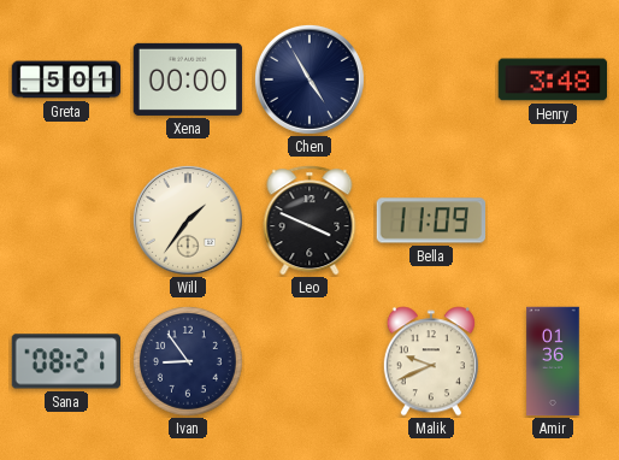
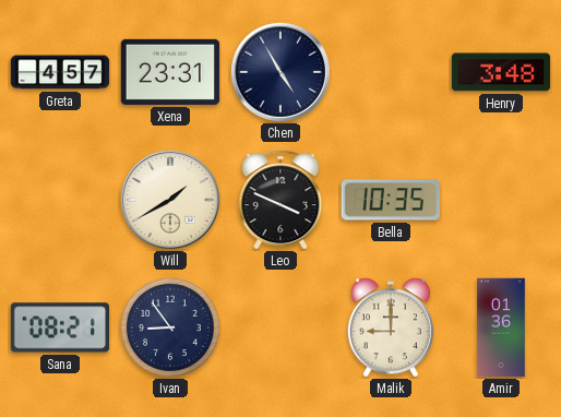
Greta: 5:01 -> 4:57
Xena: 00:00 -> 23:31
Will: 1:36 -> 1:40
Bella: 11:09 -> 10:35
Malik: 9:41 -> 9:00
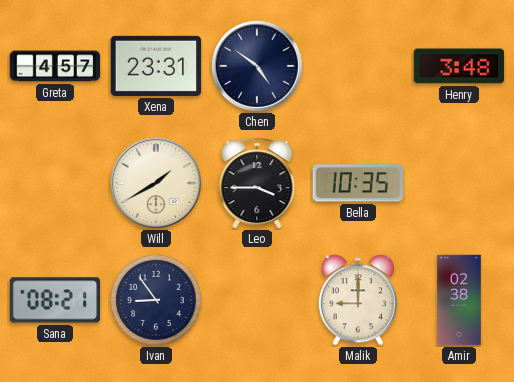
Chen: 4:55 -> 4:51
Leo: 3:49 -> 3:45
Amir: 01:36 -> 02:38
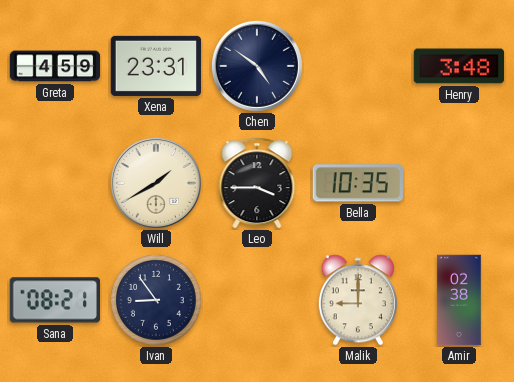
Greta: 4:57 -> 4:59
